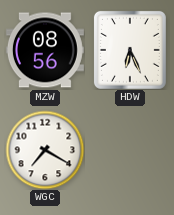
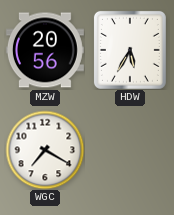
MZW: 08:56 -> 20:56
HDW: 6:26 -> 5:35
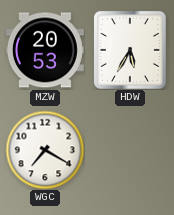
MZW: 20:56 -> 20:53
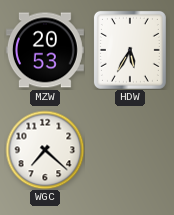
WGC: 7:20 -> 7:22
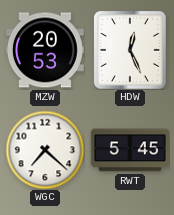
HDW: 5:35 -> 12:26
RWT: none -> 5:45
